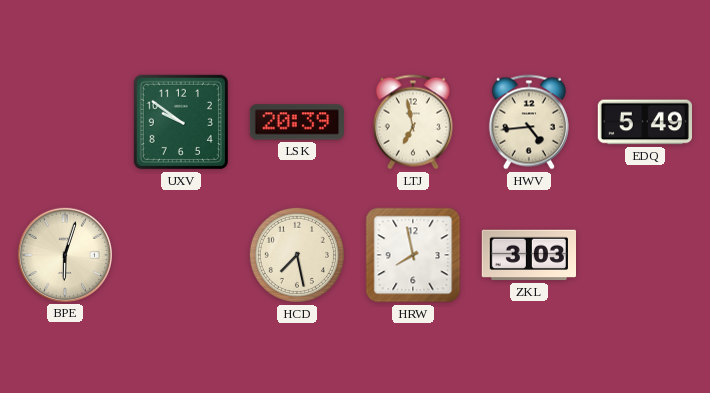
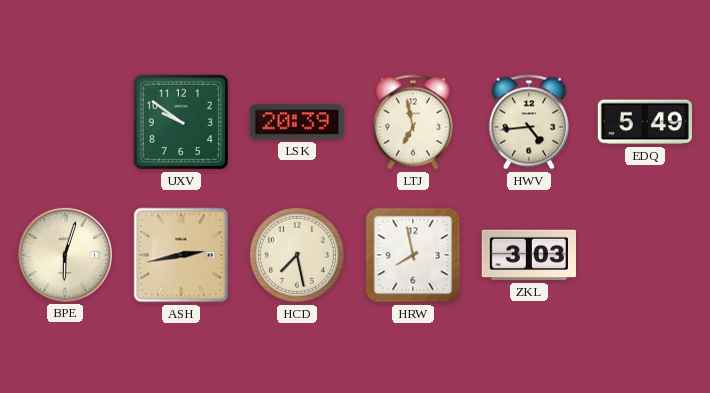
ASH: none -> 2:43
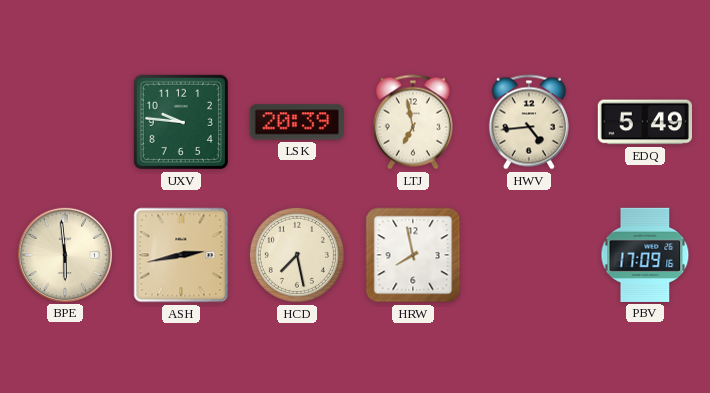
UXV: 9:51 -> 9:46
BPE: 6:03 -> 5:59
ZKL: 3:03 -> none
PBV: none -> 17:09
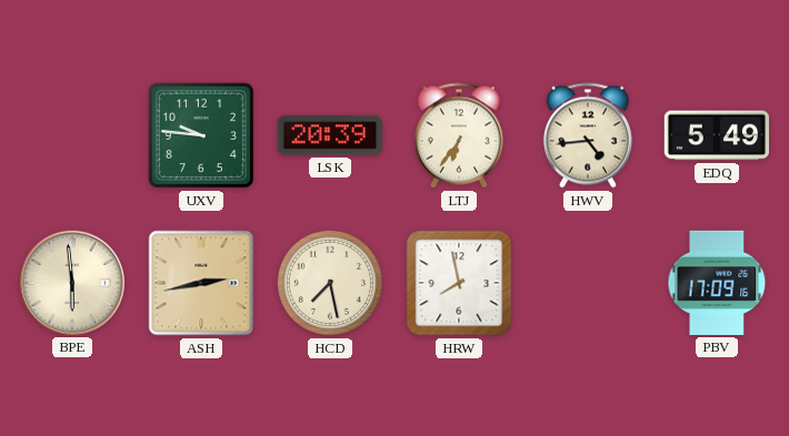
LTJ: 6:58 -> 6:36
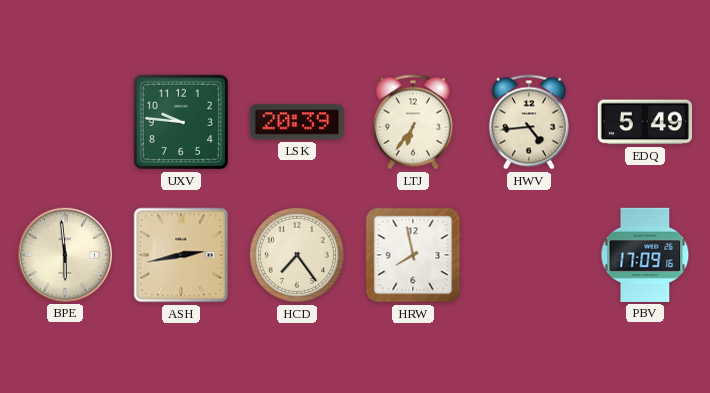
HCD: 7:28 -> 7:24
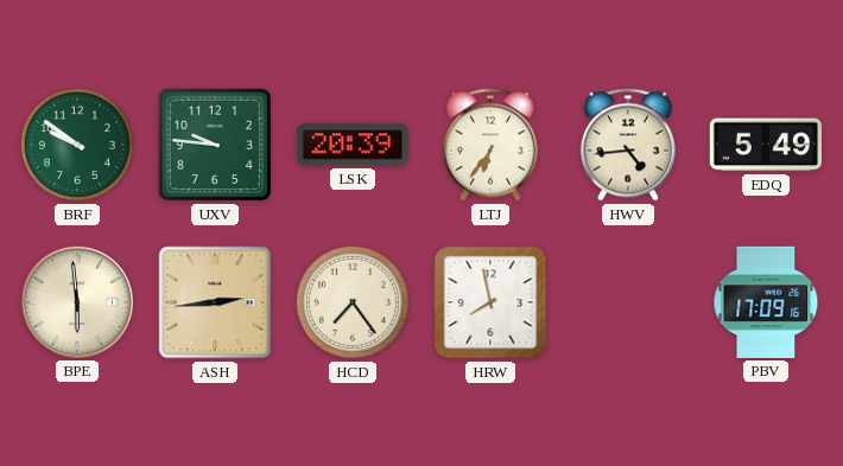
BRF: none -> 9:51
ASH: 2:43 -> 2:44
